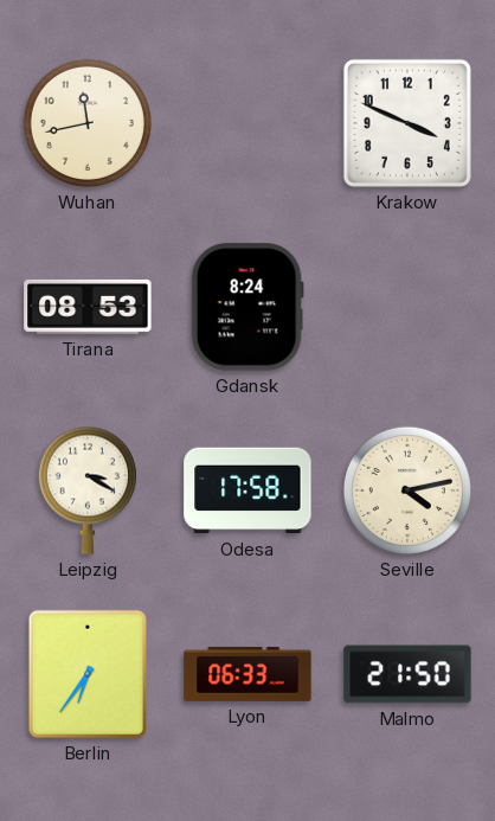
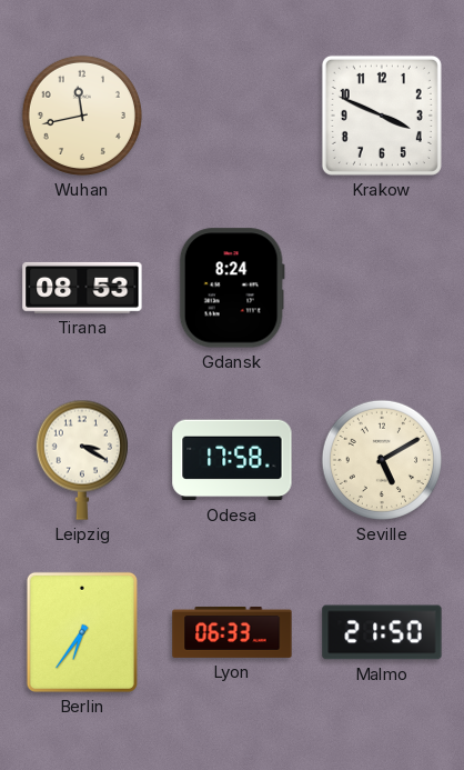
Seville: 4:13 -> 5:10
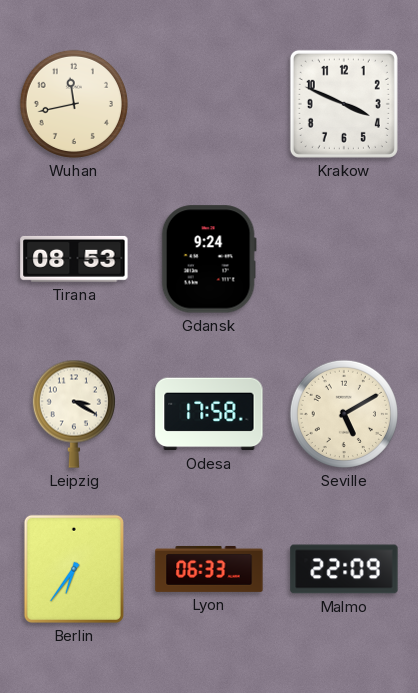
Gdansk: 8:24 -> 9:24
Malmo: 21:50 -> 22:09
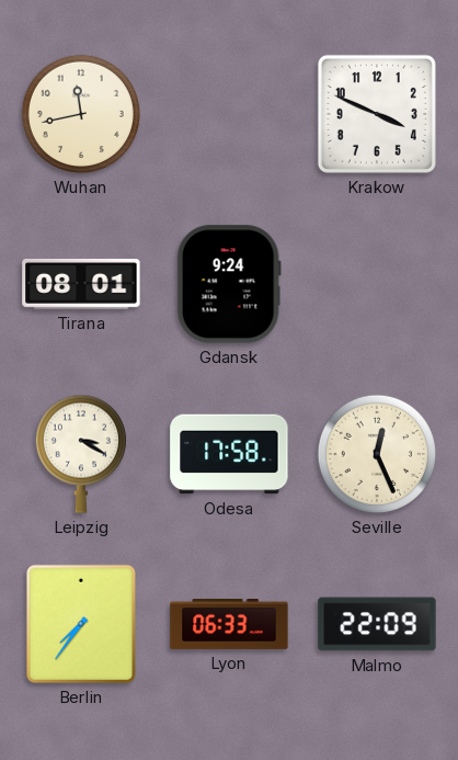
Tirana: 08:53 -> 08:01
Seville: 5:10 -> 12:26
Berlin: 6:36 -> 7:36
